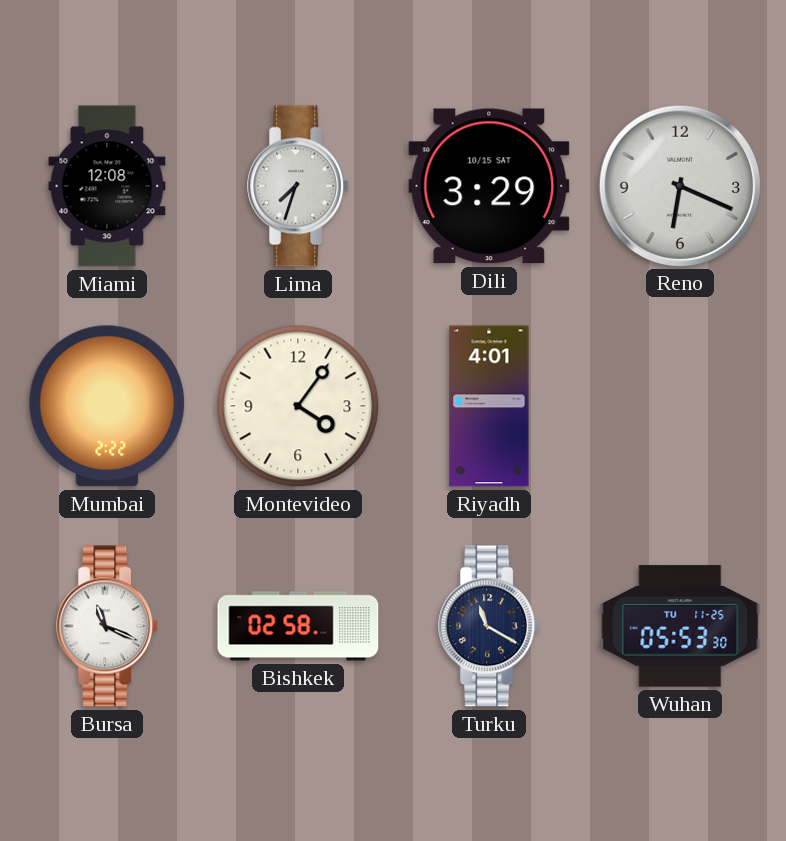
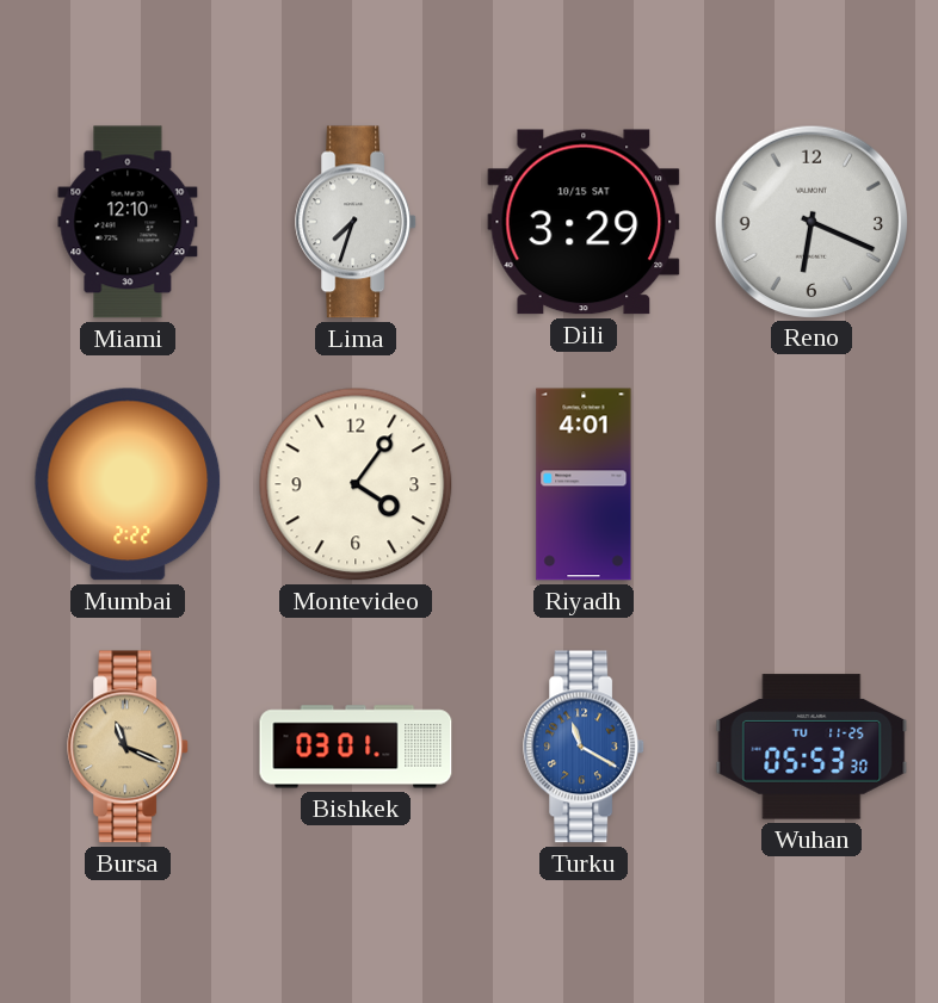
Miami: 12:08 -> 12:10
Bursa dial: white -> champagne
Bishkek: 02:58 -> 03:01
Turku dial: navy -> blue
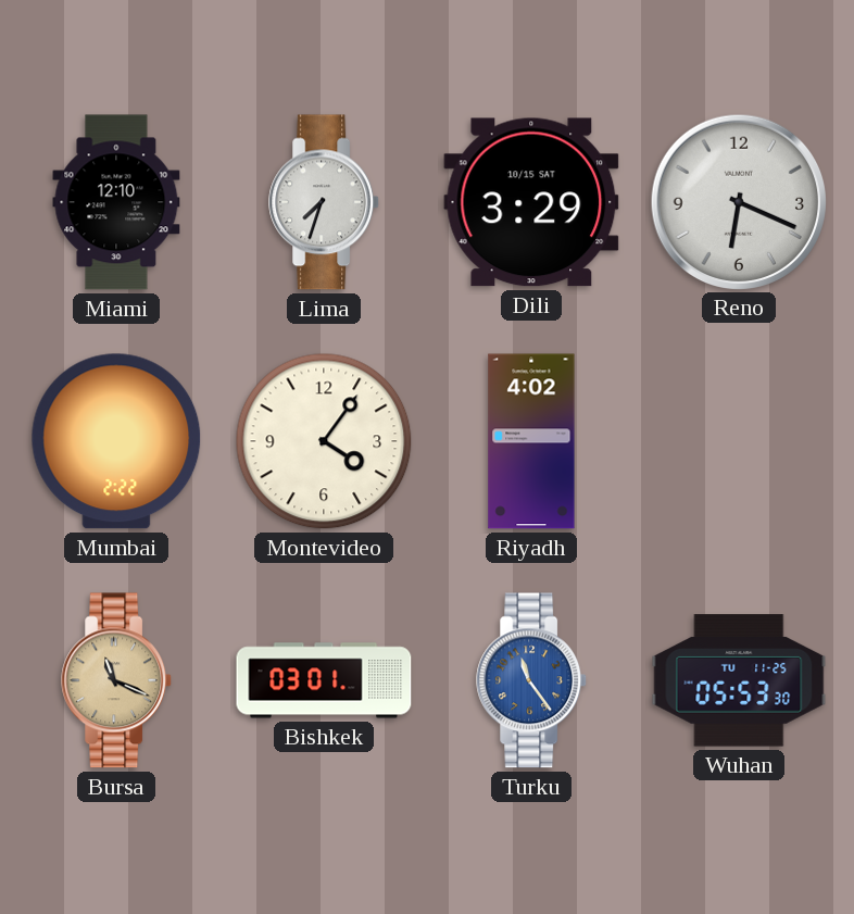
Riyadh: 4:01 -> 4:02
Turku: 11:20 -> 11:24
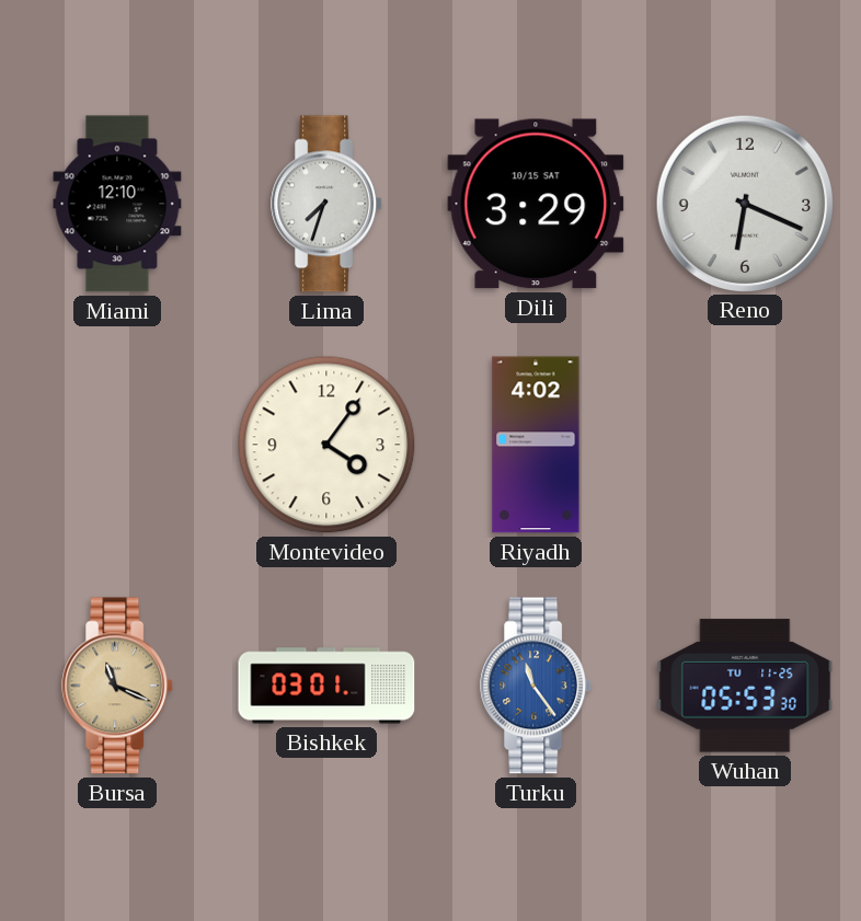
Mumbai: 2:22 -> none
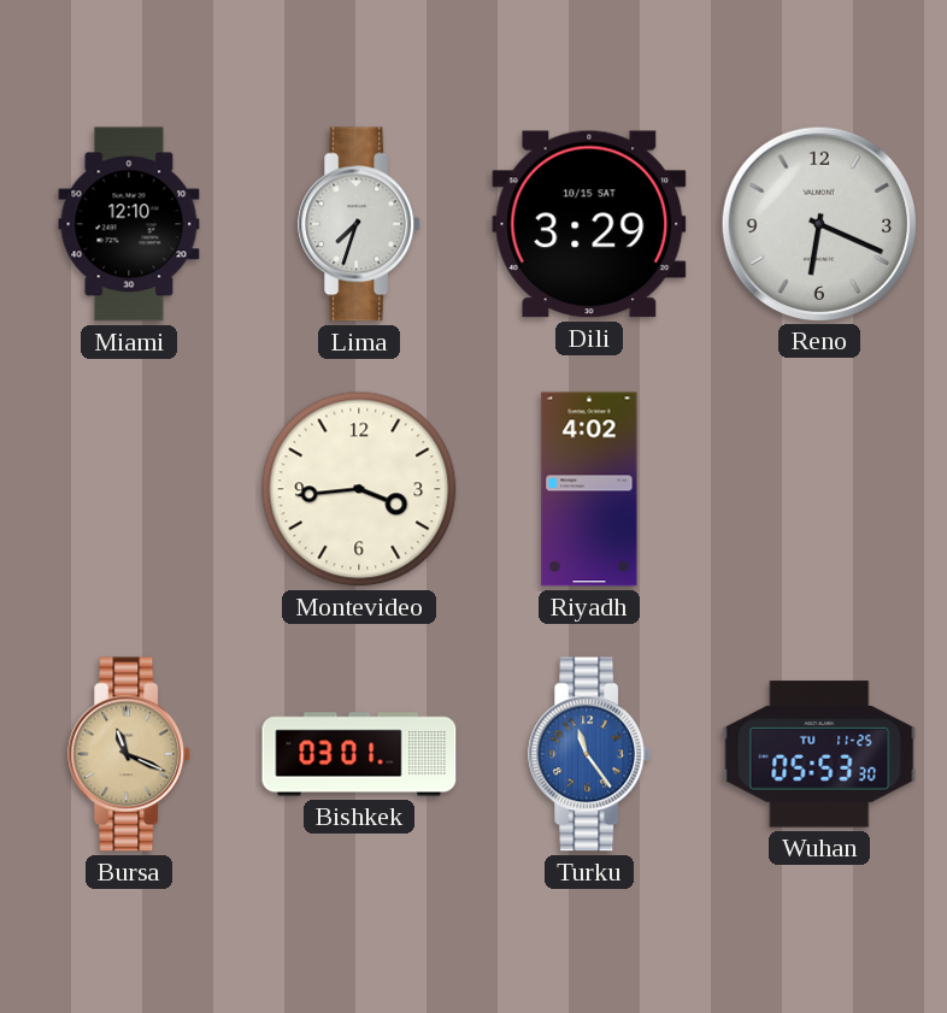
Montevideo: 4:06 -> 3:44
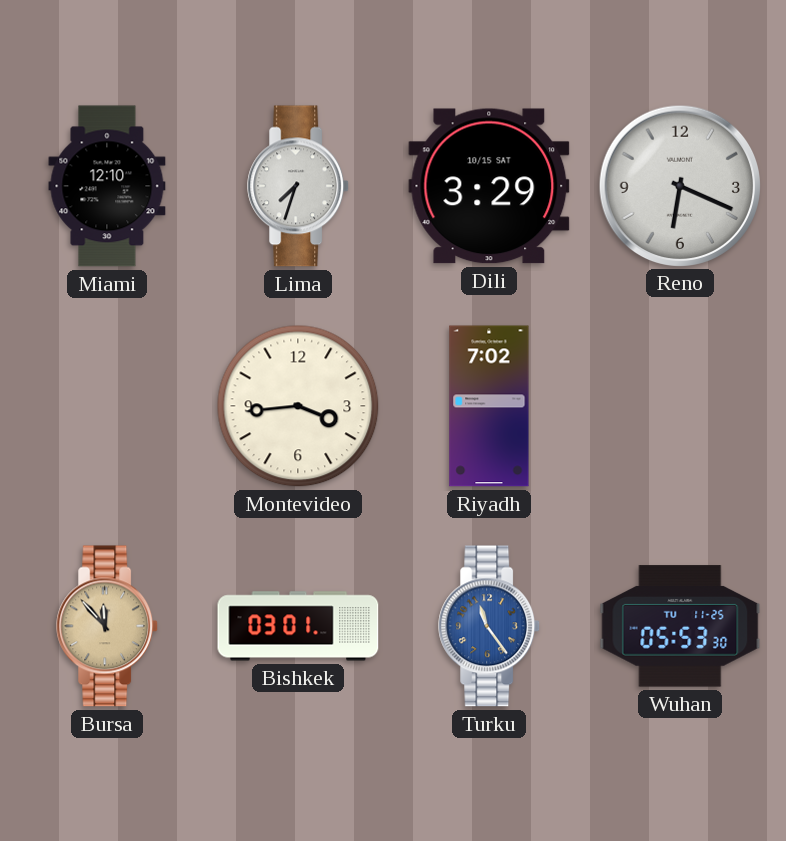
Riyadh: 4:02 -> 7:02
Bursa: 11:19 -> 11:53
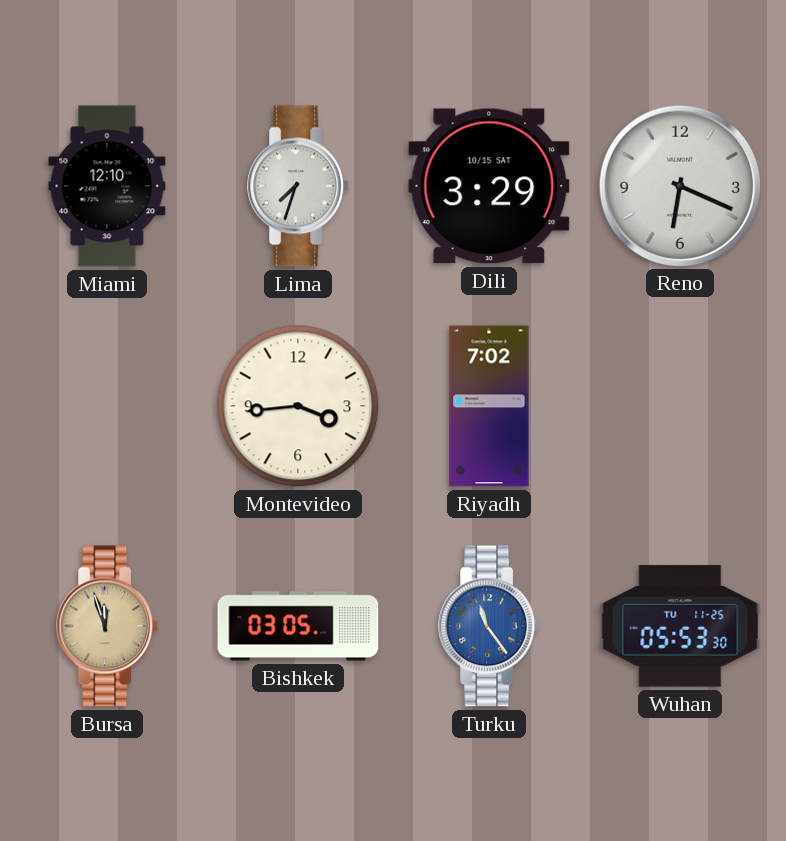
Bursa: 11:53 -> 11:57
Bishkek: 03:01 -> 03:05
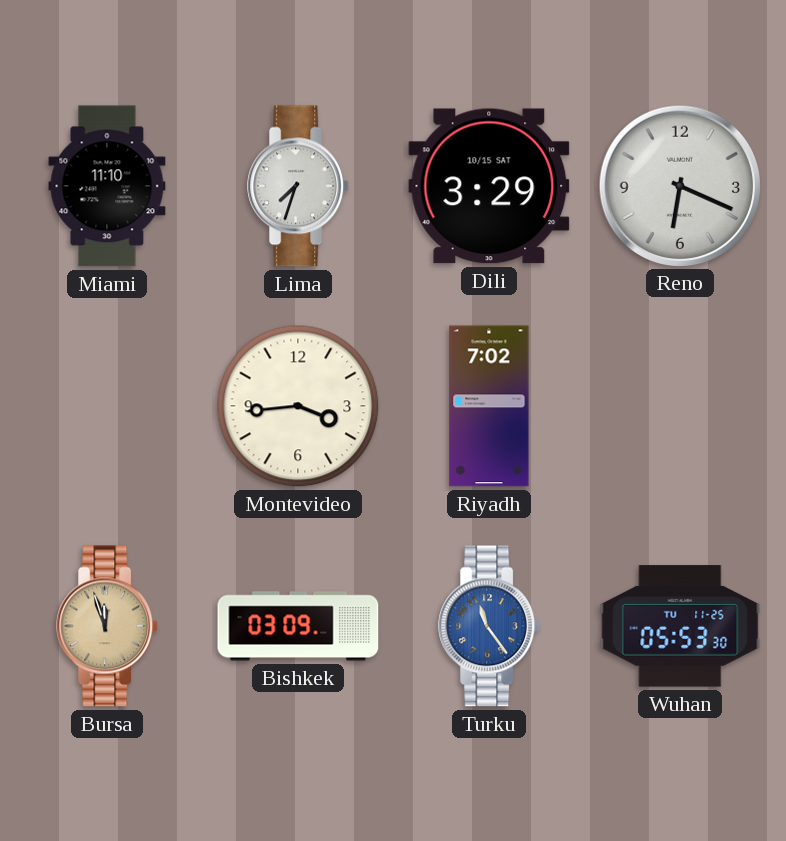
Miami: 12:10 -> 11:10
Bishkek: 03:05 -> 03:09
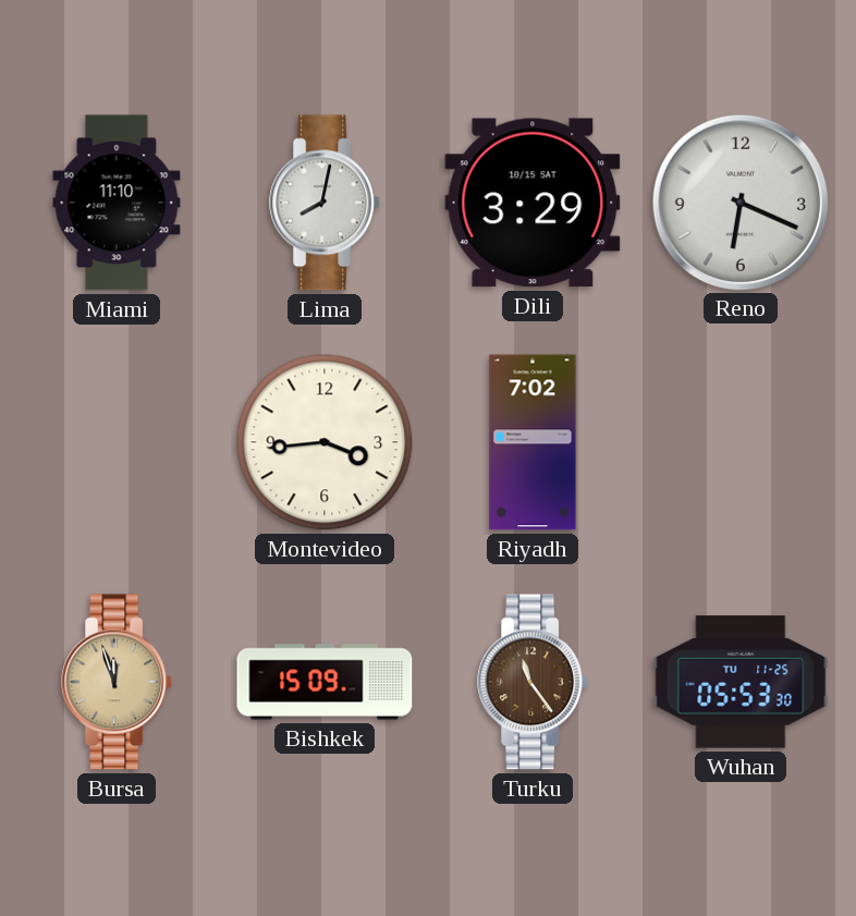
Lima: 7:33 -> 8:02
Bishkek: 03:09 -> 15:09
Turku dial: blue -> brown
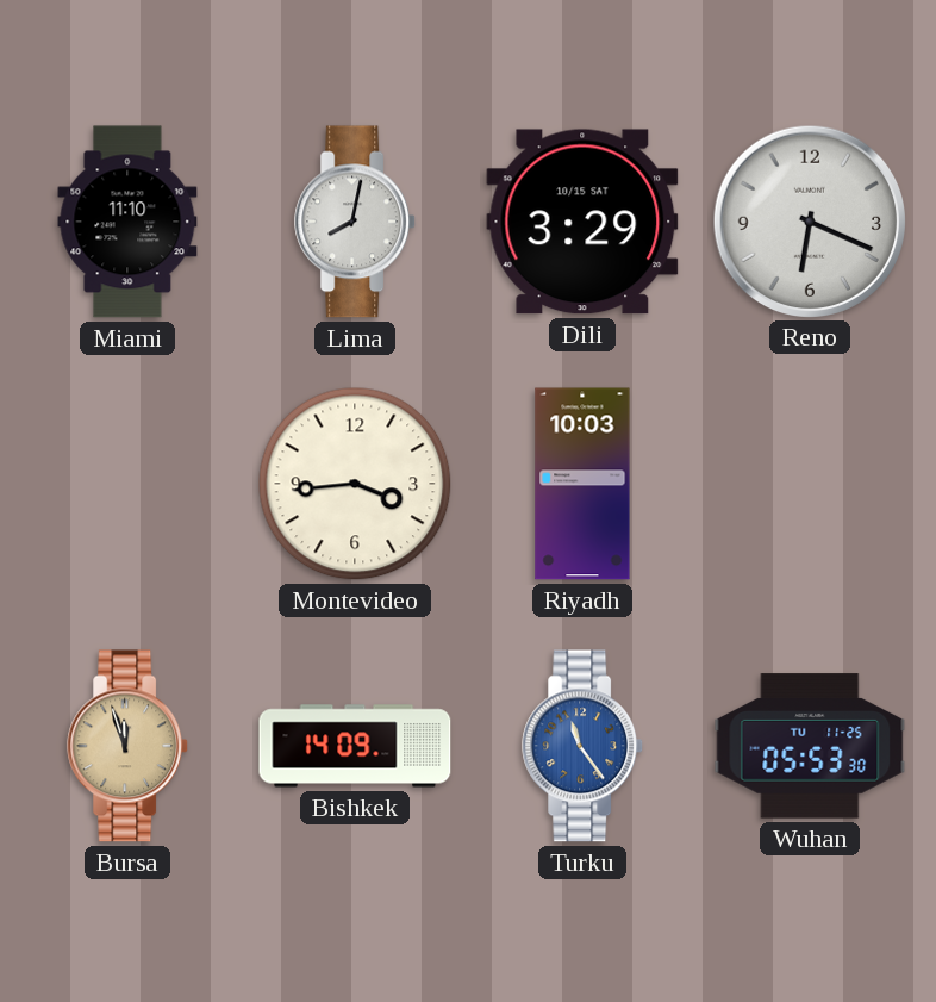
Riyadh: 7:02 -> 10:03
Bishkek: 15:09 -> 14:09
Turku dial: brown -> blue
